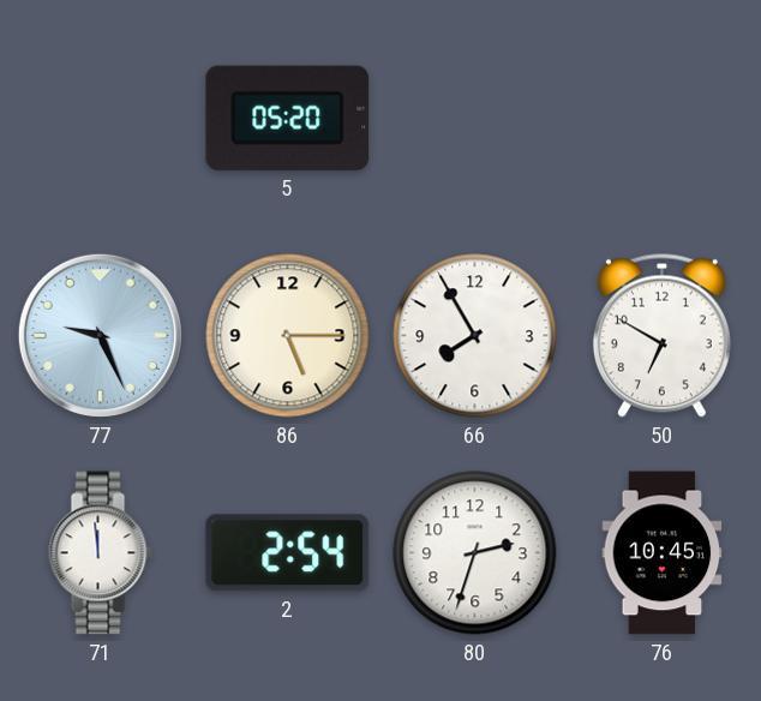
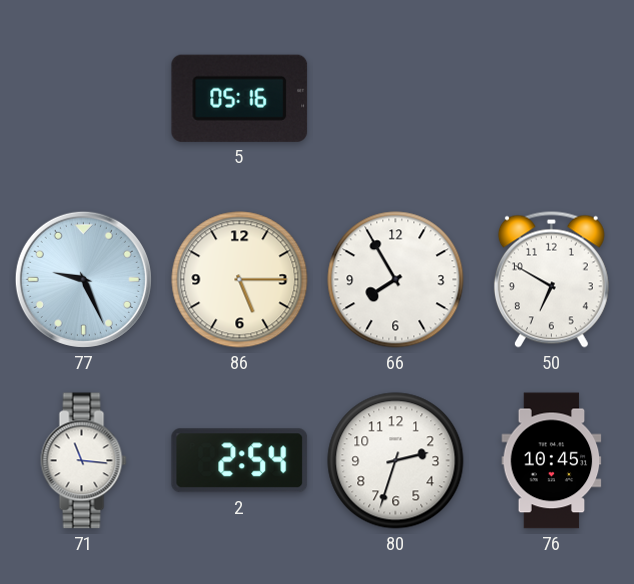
5: 05:20 -> 05:16
71: 11:59 -> 11:16
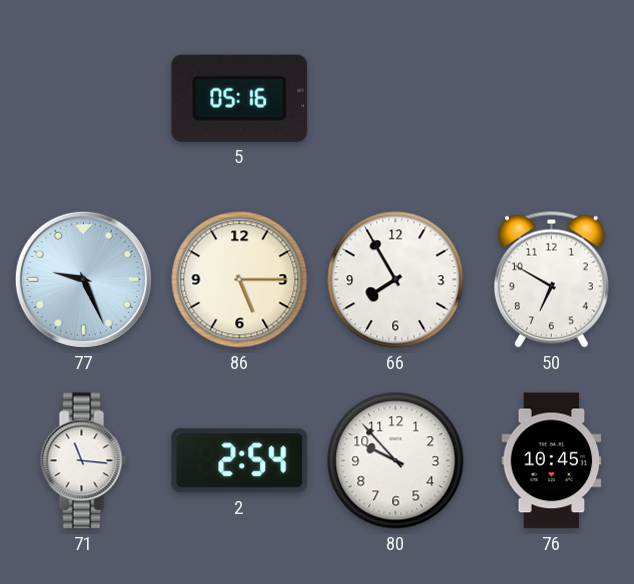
80: 2:33 -> 9:53
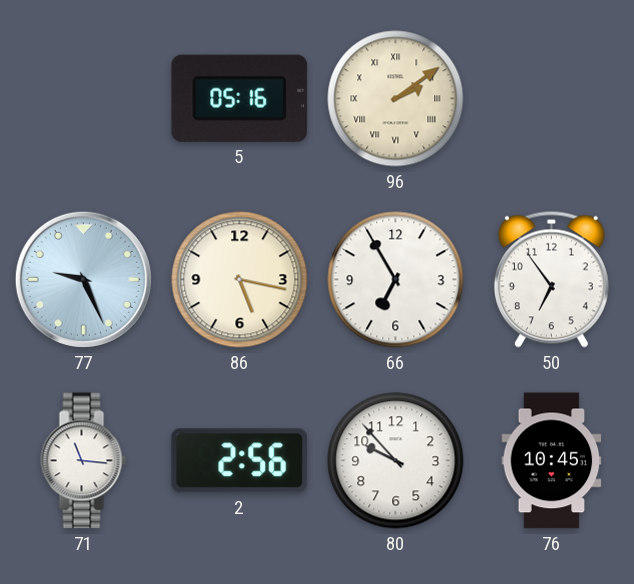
96: none -> 2:09
86: 5:15 -> 5:17
66: 7:55 -> 6:55
50: 6:50 -> 6:54
2: 2:54 -> 2:56
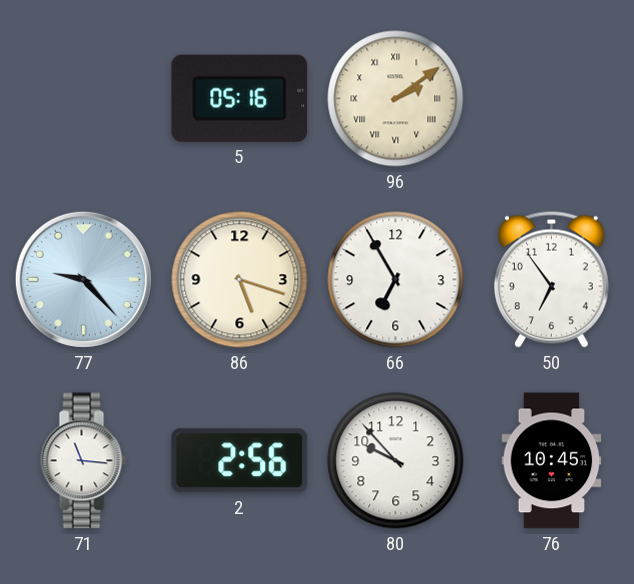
77: 9:26 -> 9:23
86: 5:17 -> 5:18
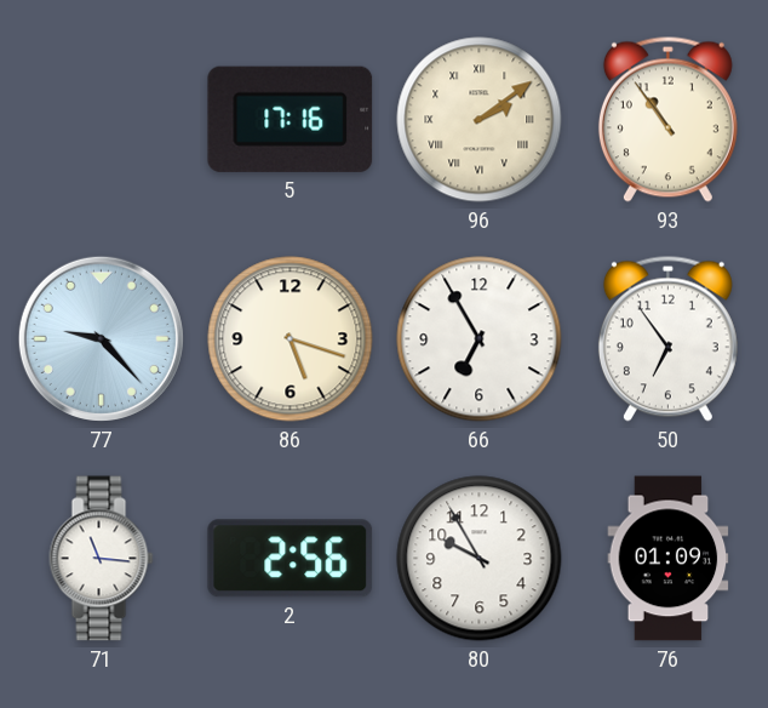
5: 05:16 -> 17:16
93: none -> 10:54
80: 9:53 -> 9:55
76: 10:45 -> 01:09
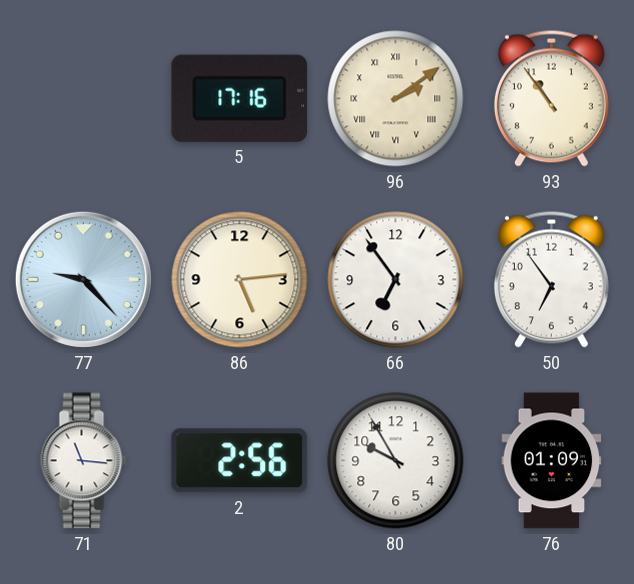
86: 5:18 -> 5:14
66: 6:55 -> 6:54
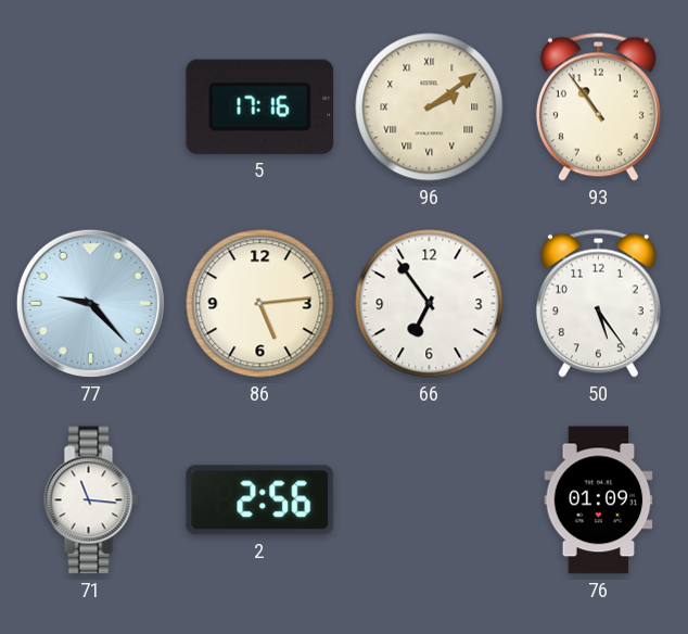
50: 6:54 -> 5:24
80: 9:55 -> none
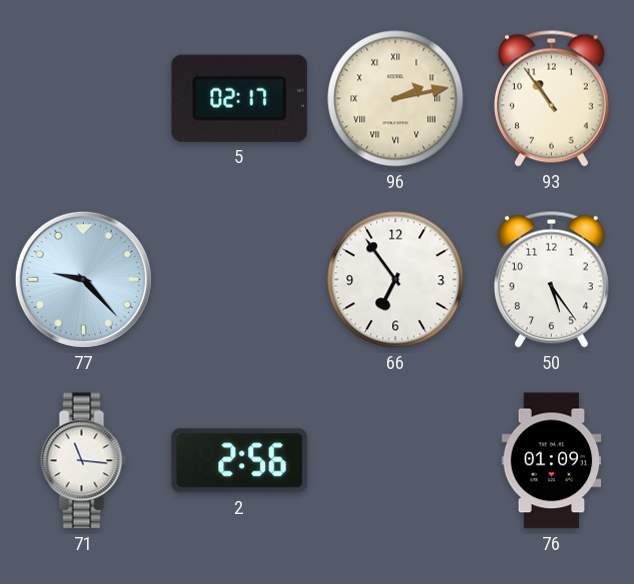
5: 17:16 -> 02:17
96: 2:09 -> 2:13
86: 5:14 -> none
